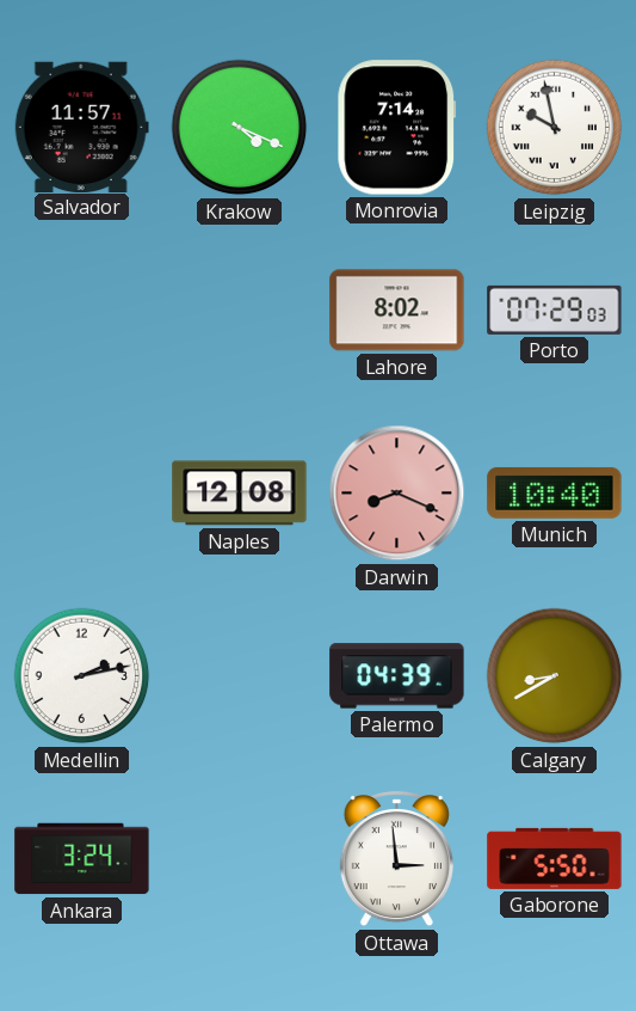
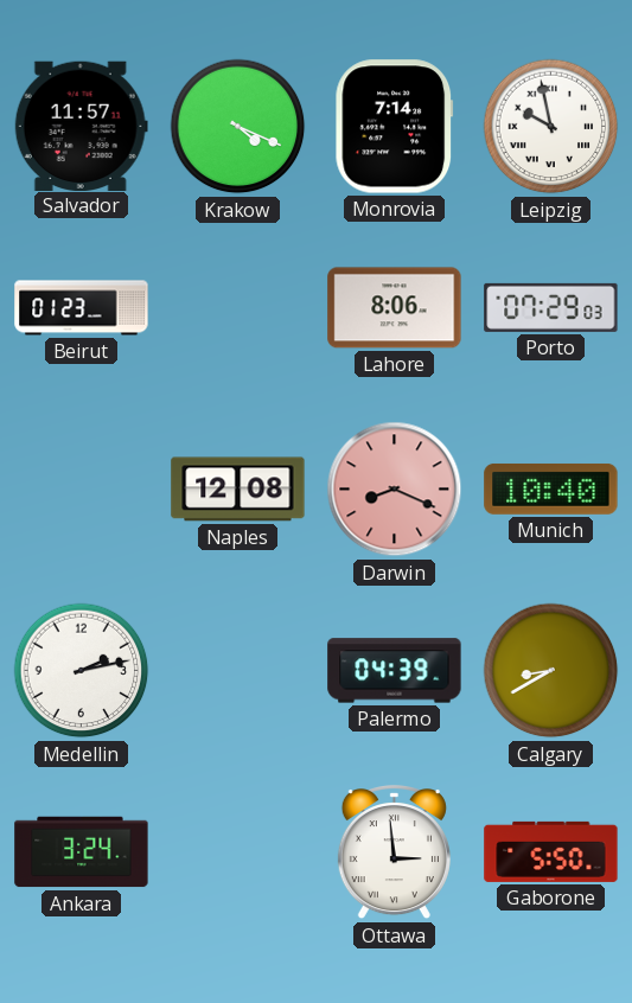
Beirut: none -> 01:23
Lahore: 8:02 -> 8:06
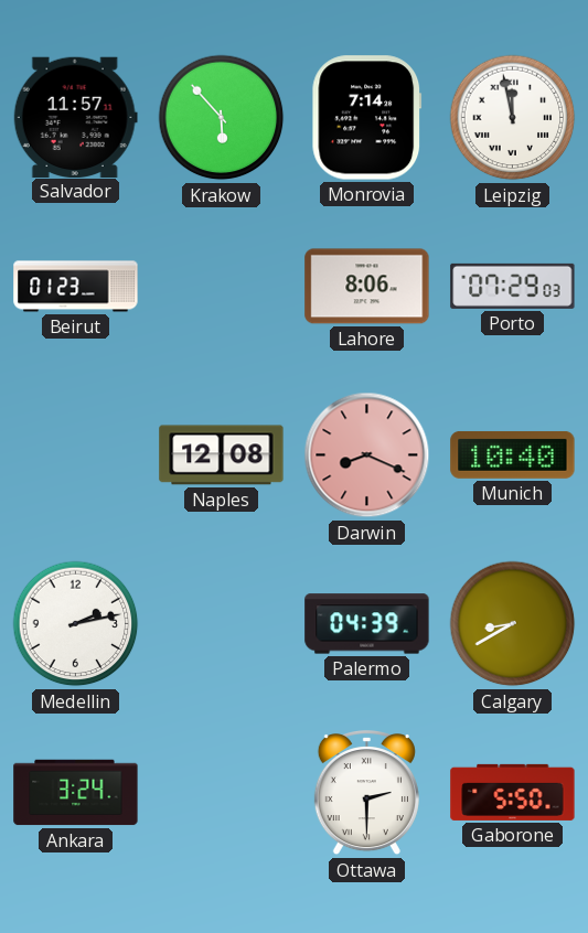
Krakow: 4:19 -> 5:53
Leipzig: 9:58 -> 11:58
Ottawa: 2:59 -> 2:30
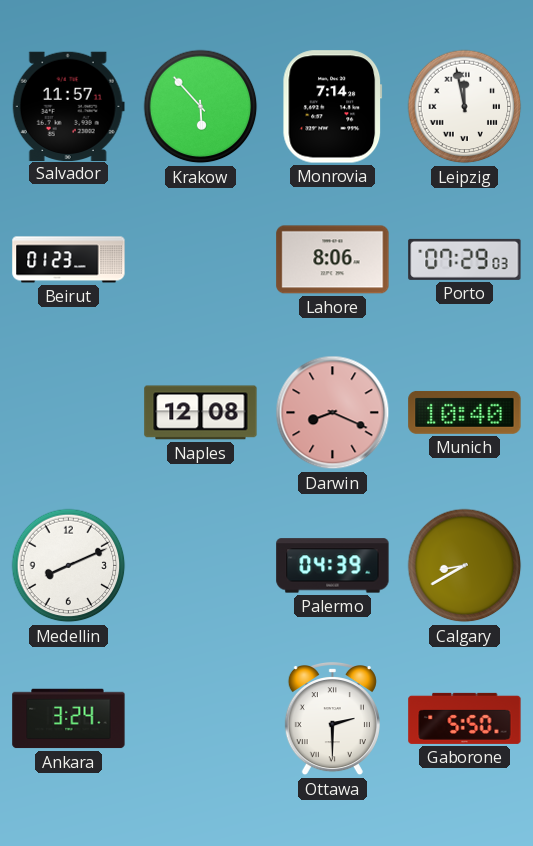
Medellin: 2:13 -> 8:11
